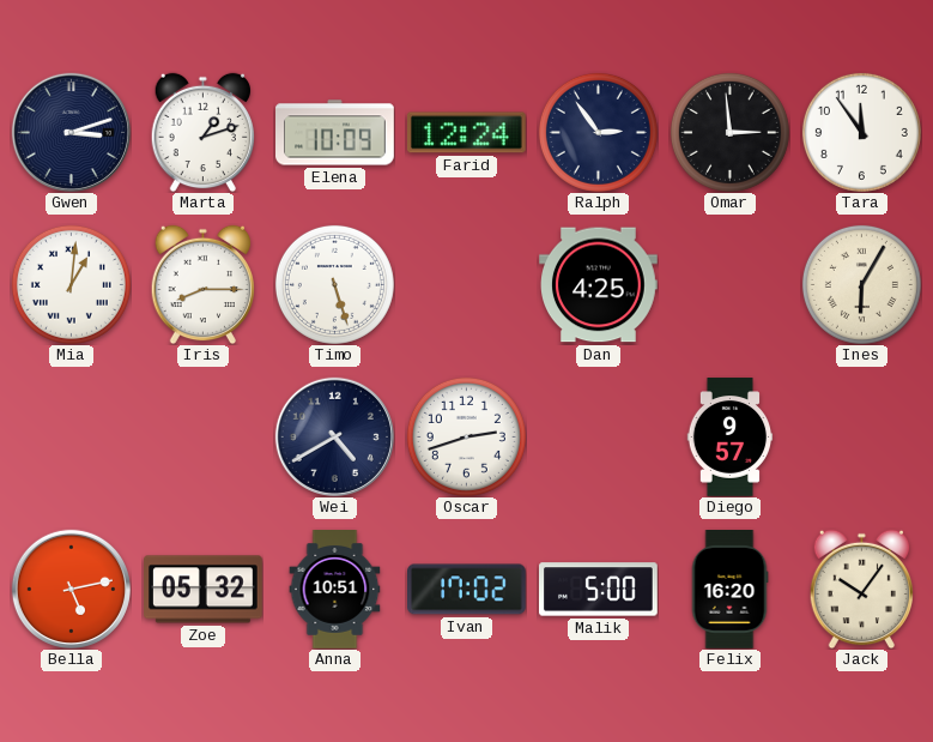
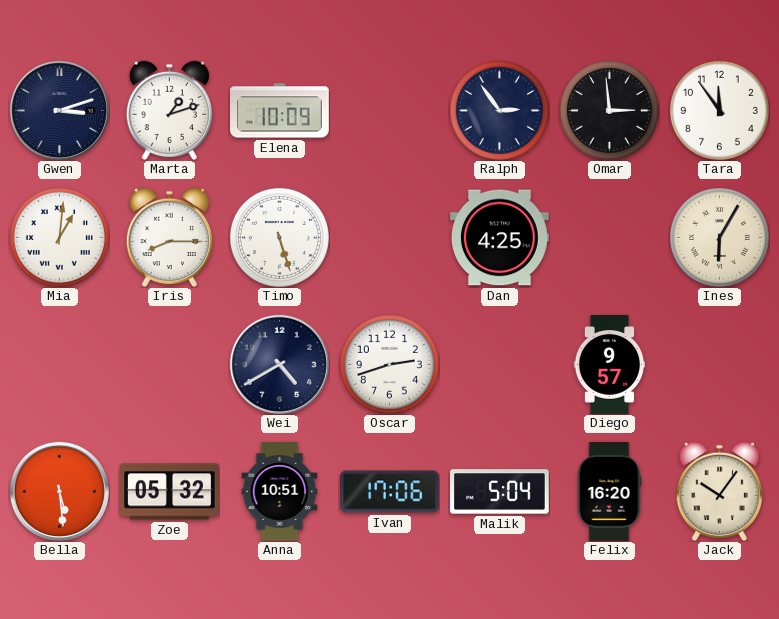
Farid: 12:24 -> none
Bella: 5:13 -> 5:29
Ivan: 17:02 -> 17:06
Malik: 5:00 -> 5:04
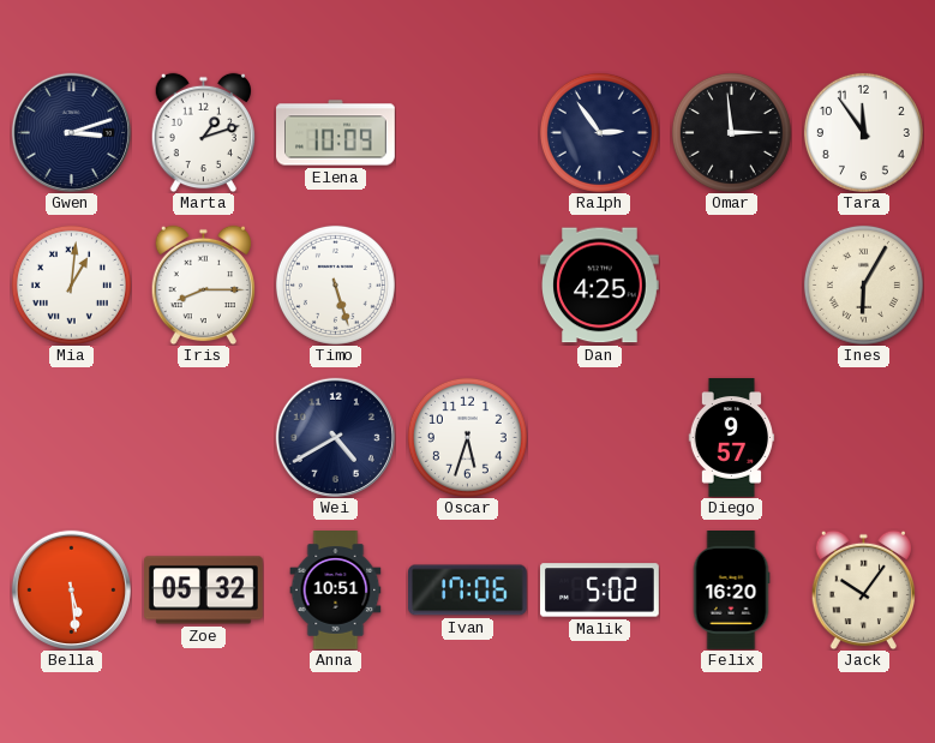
Oscar: 2:42 -> 5:33
Malik: 5:04 -> 5:02
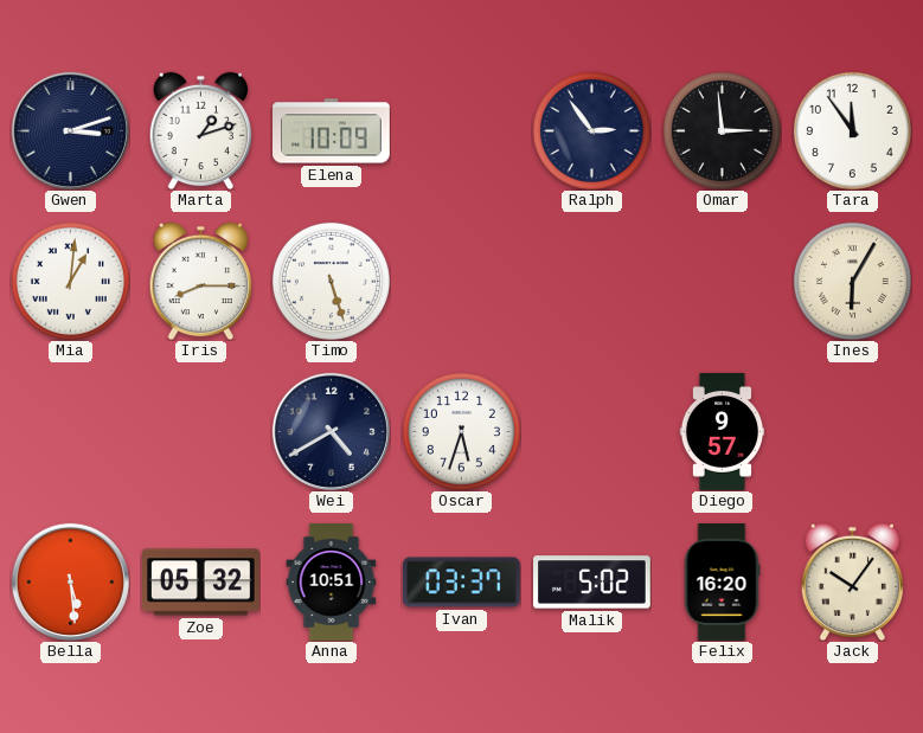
Dan: 4:25 -> none
Ivan: 17:06 -> 03:37
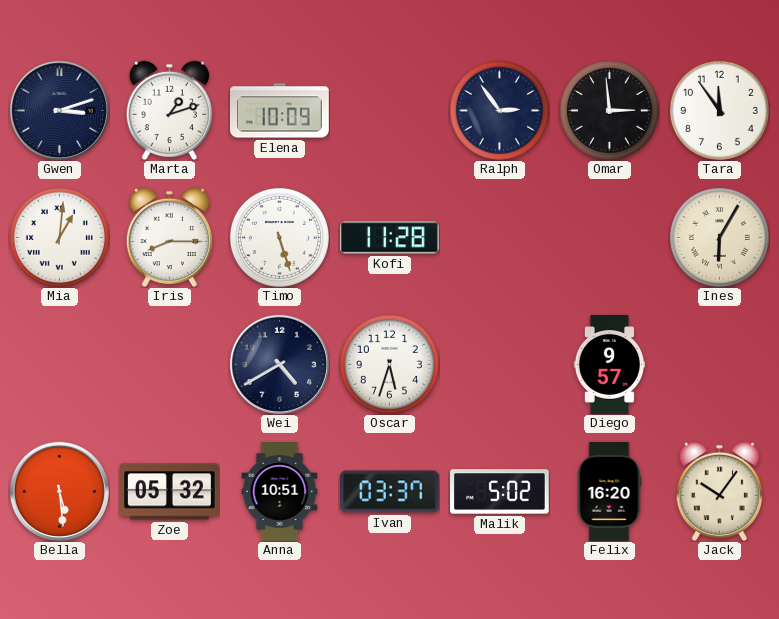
Kofi: none -> 11:28
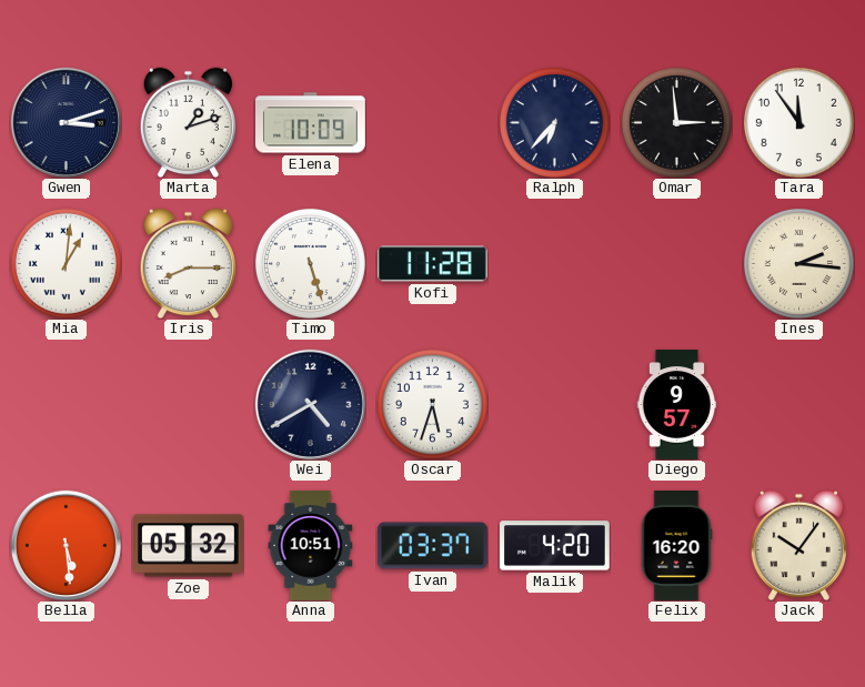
Ralph: 2:54 -> 6:37
Ines: 6:05 -> 2:16
Malik: 5:02 -> 4:20
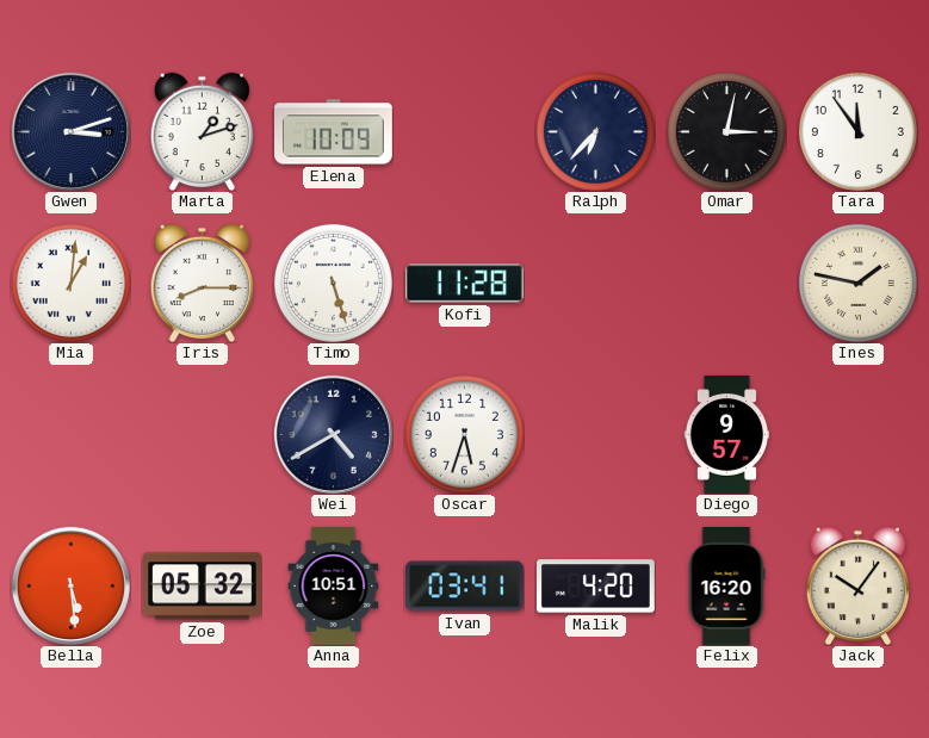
Omar: 2:59 -> 3:02
Ines: 2:16 -> 1:47
Ivan: 03:37 -> 03:41
